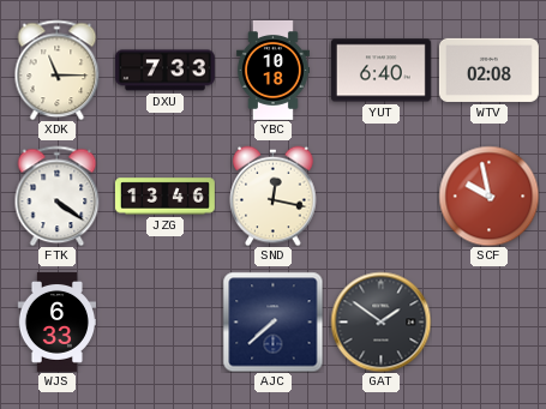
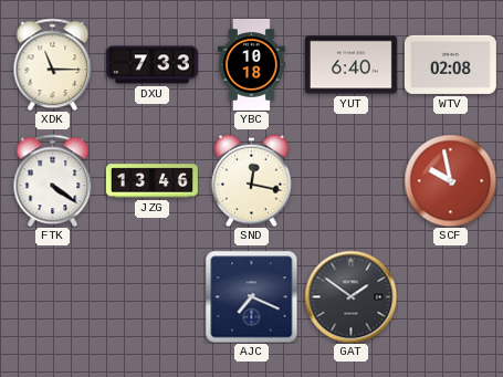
WJS: 6:33 -> none
AJC: 7:38 -> 7:19
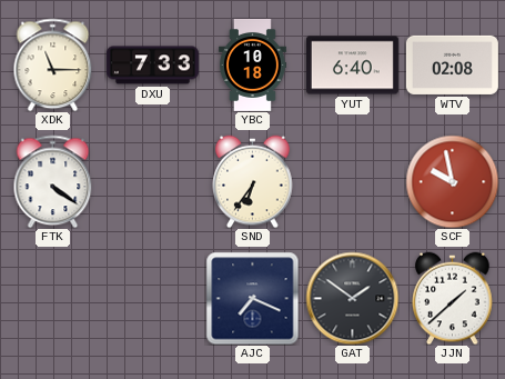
JZG: 13:46 -> none
SND: 12:17 -> 6:36
JJN: none -> 1:38
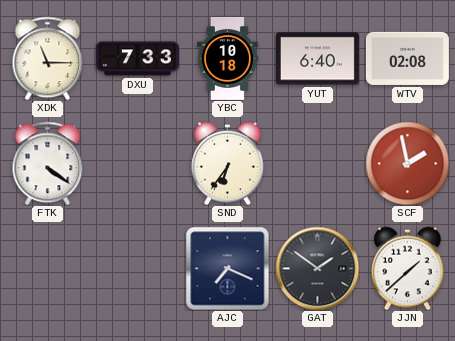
SCF: 9:58 -> 1:58
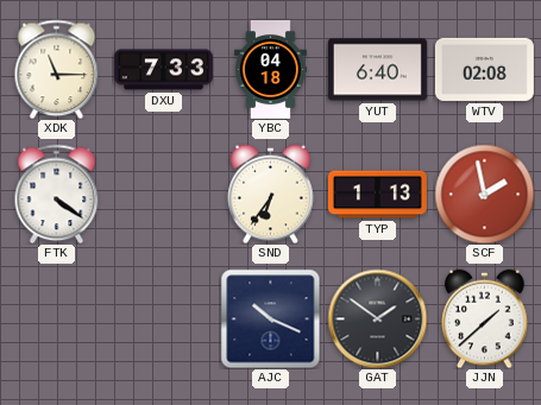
YBC: 10:18 -> 04:18
TYP: none -> 1:13
AJC: 7:19 -> 10:19
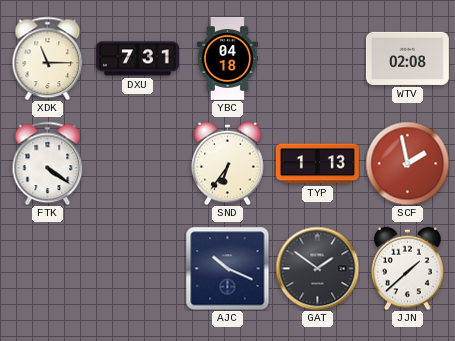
DXU: 7:33 -> 7:31
YUT: 6:40 -> none
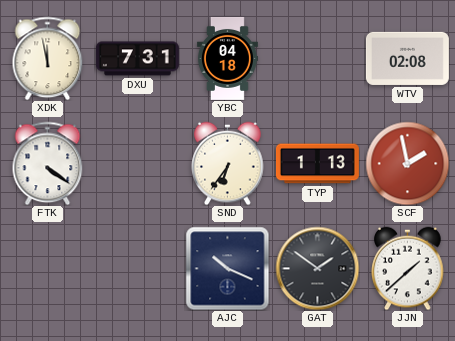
XDK: 11:15 -> 11:58
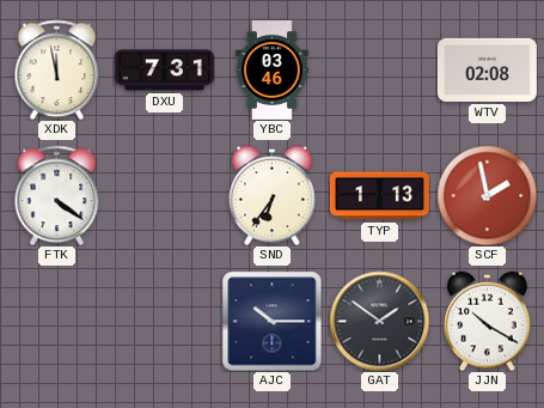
YBC: 04:18 -> 03:46
AJC: 10:19 -> 10:15
JJN: 1:38 -> 10:20
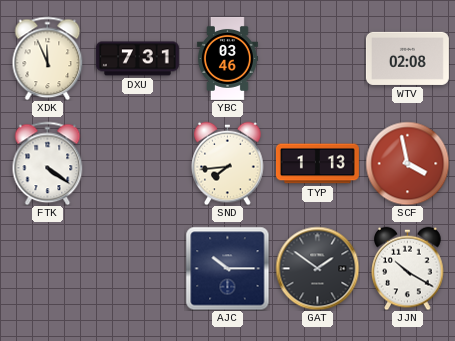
XDK: 11:58 -> 11:56
SND: 6:36 -> 7:44
SCF: 1:58 -> 3:58
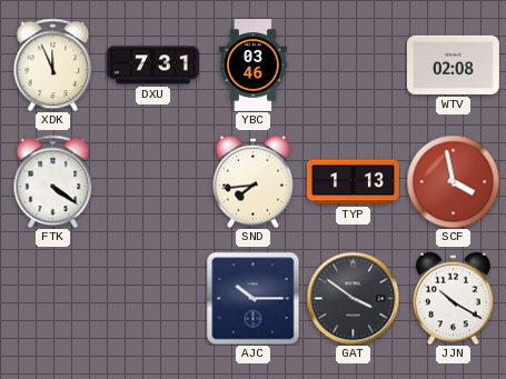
GAT: 1:51 -> 3:51
